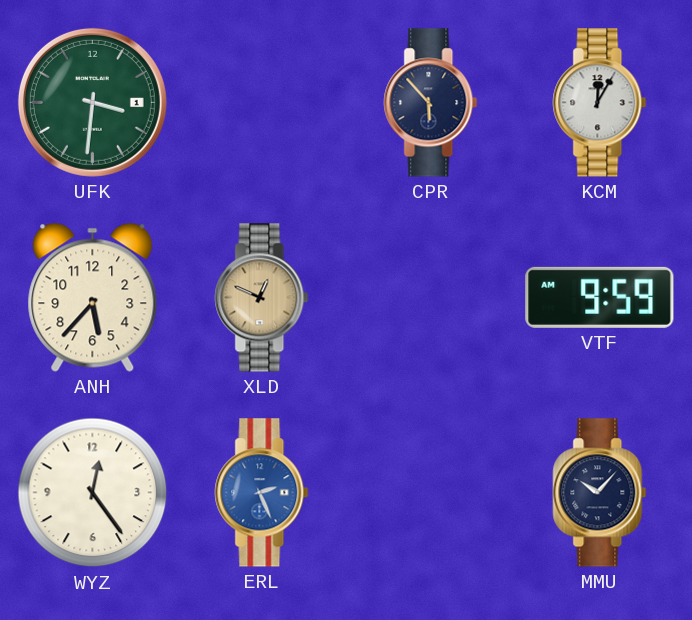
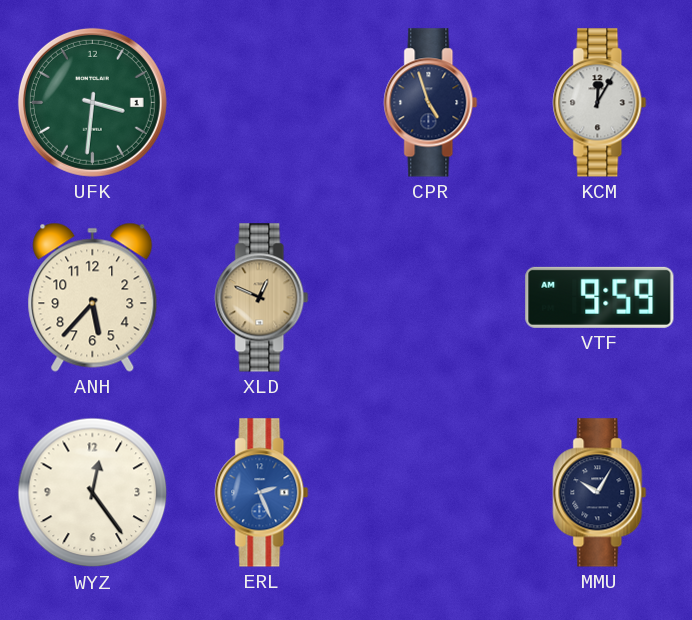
CPR: 5:53 -> 4:57
MMU: 10:07 -> 10:05
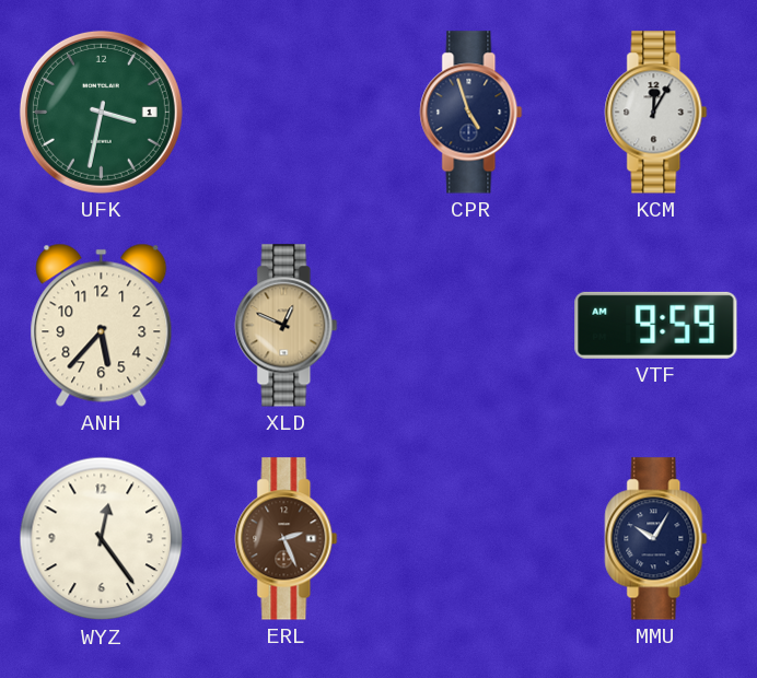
UFK: 3:31 -> 3:32
ERL dial: blue -> brown
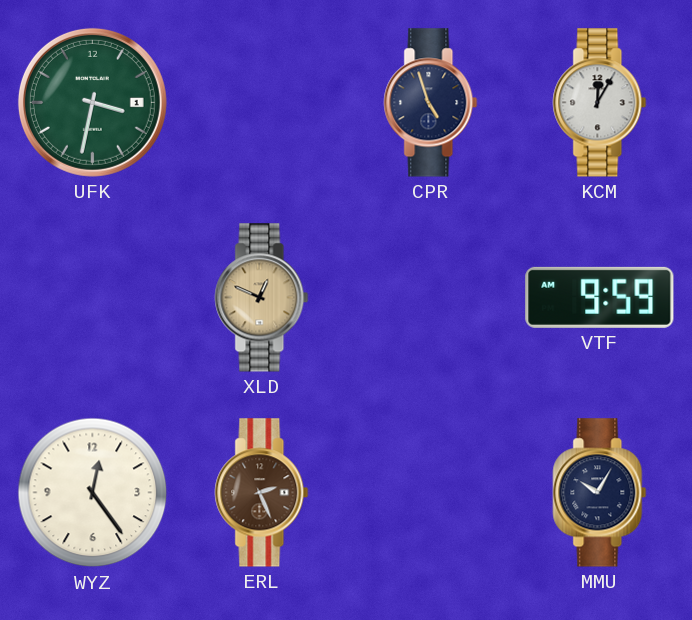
ANH: 5:37 -> none
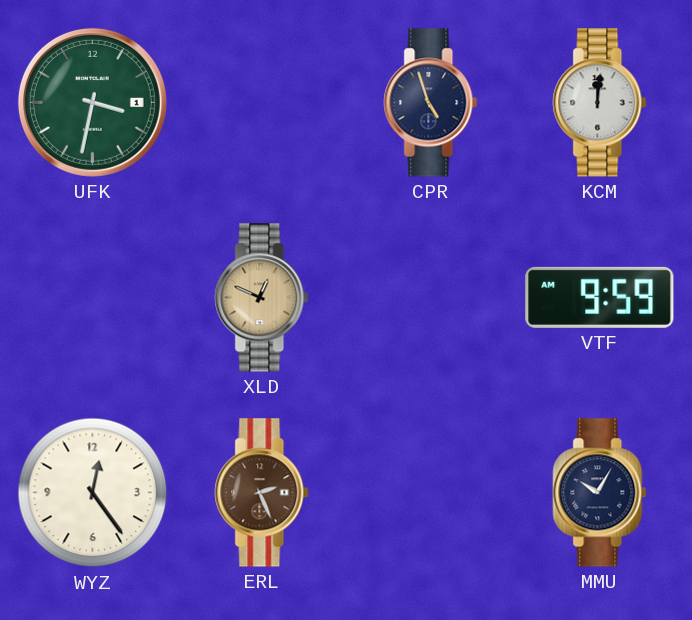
KCM: 12:05 -> 12:01
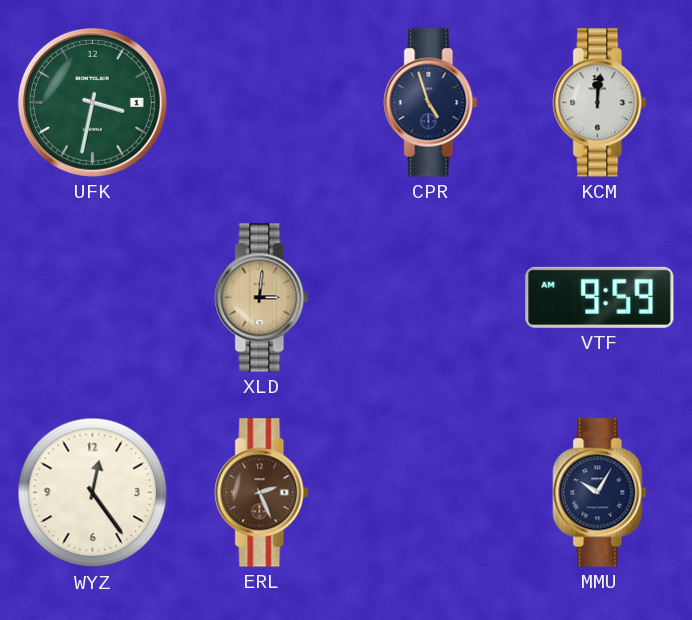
XLD: 12:49 -> 3:01
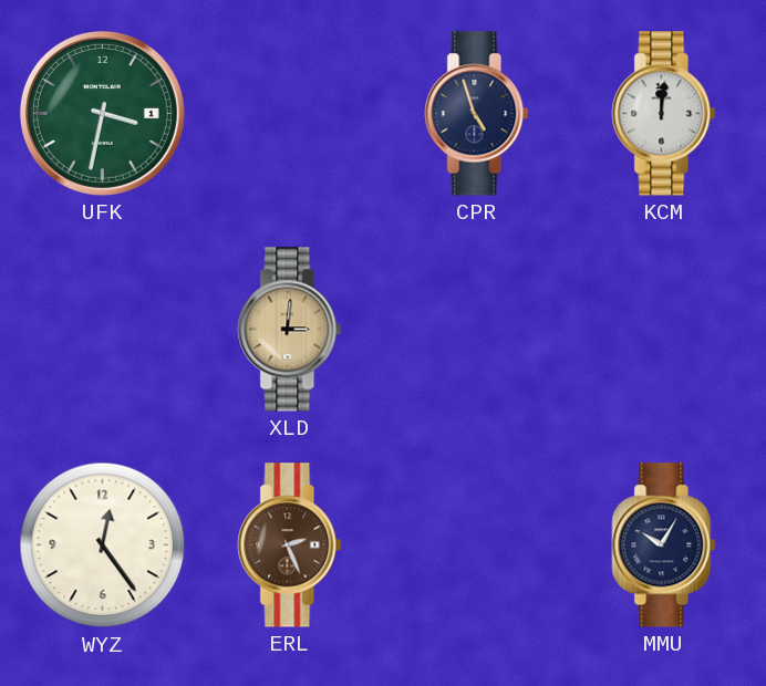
VTF: 9:59 -> none
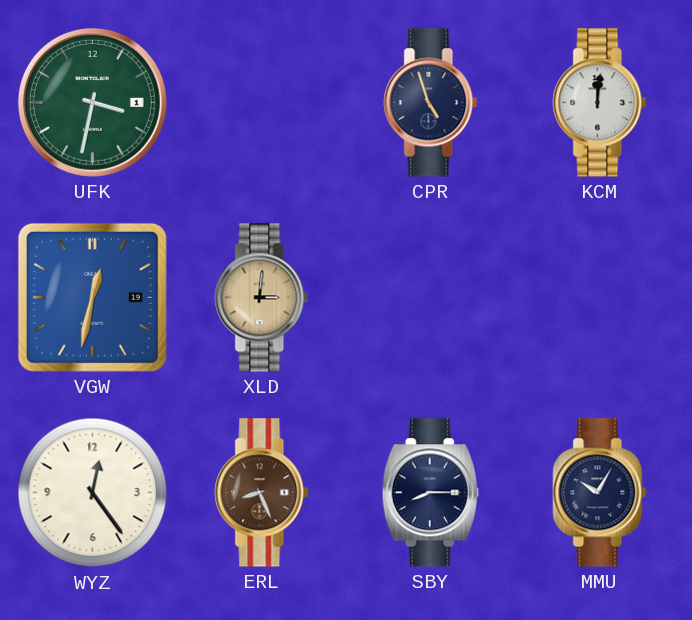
VGW: none -> 12:32
ERL: 2:26 -> 8:26
SBY: none -> 8:15
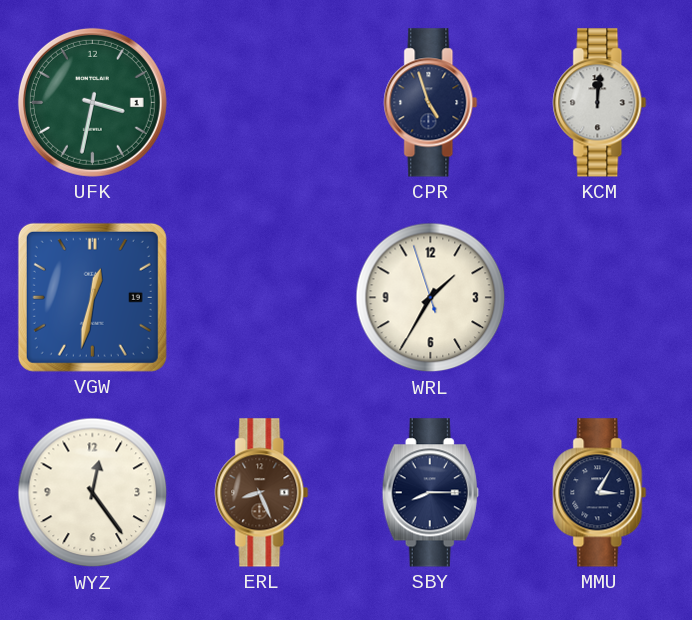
XLD: 3:01 -> none
WRL: none -> 1:34
MMU: 10:05 -> 3:05
